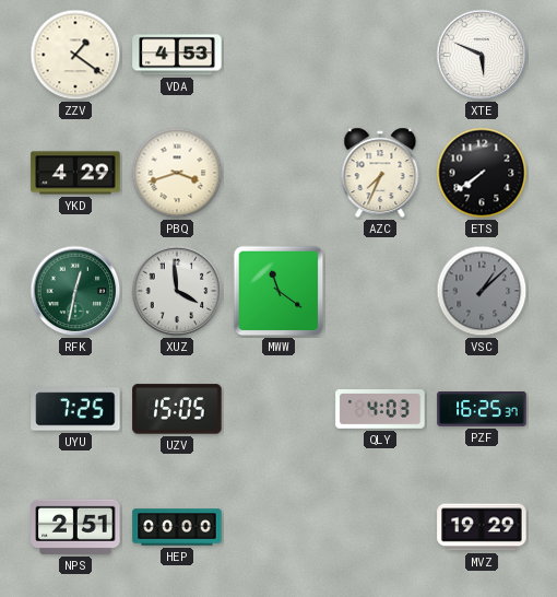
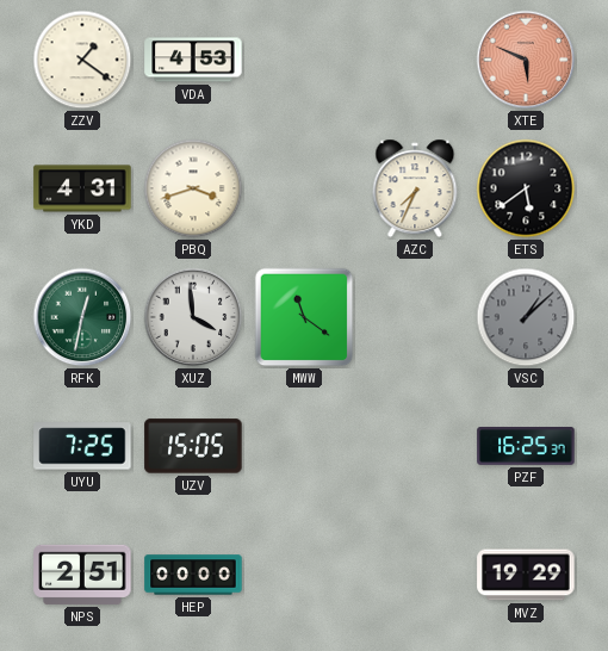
XTE dial: white -> salmon
YKD: 4:29 -> 4:31
ETS: 7:39 -> 5:39
QLY: 4:03 -> none
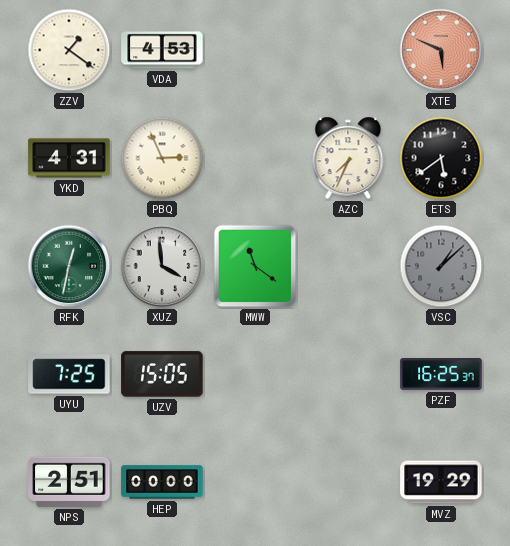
PBQ: 3:42 -> 2:56
